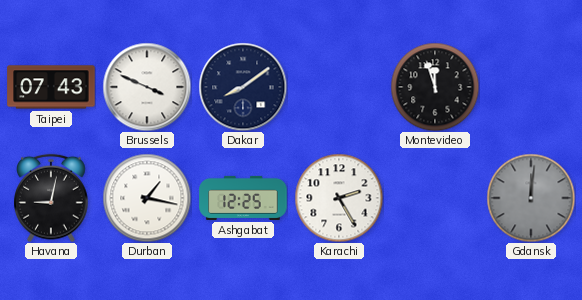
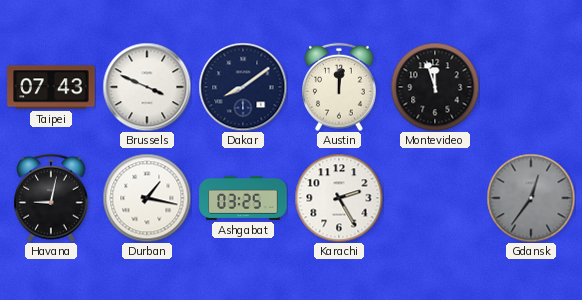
Austin: none -> 12:01
Ashgabat: 12:25 -> 03:25
Gdansk: 12:01 -> 12:36
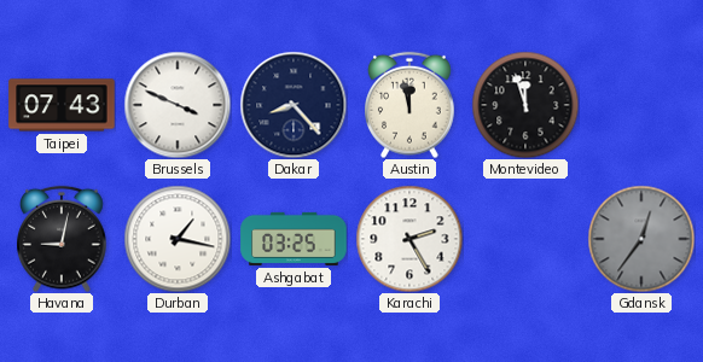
Dakar: 8:09 -> 8:23
Austin: 12:01 -> 11:58
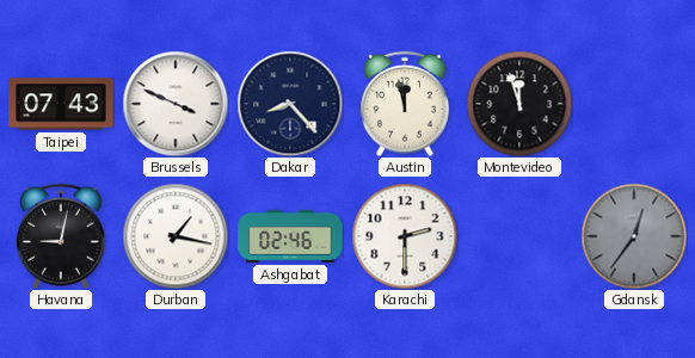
Ashgabat: 03:25 -> 02:46
Karachi: 2:25 -> 2:30
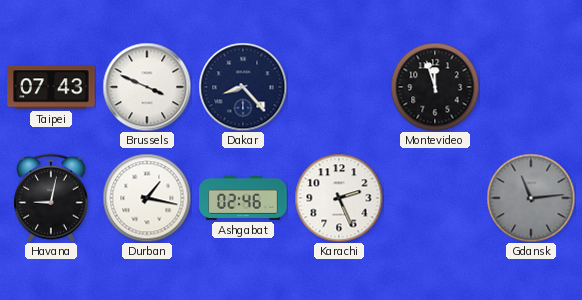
Austin: 11:58 -> none
Karachi: 2:30 -> 2:26
Gdansk: 12:36 -> 11:14
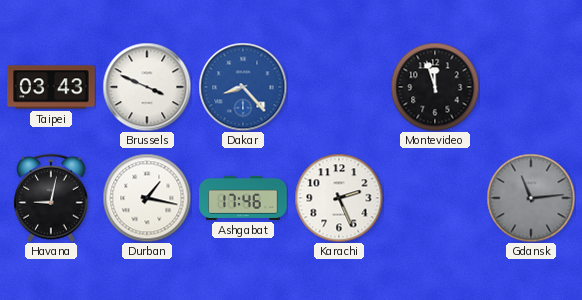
Taipei: 07:43 -> 03:43
Dakar dial: navy -> blue
Ashgabat: 02:46 -> 17:46
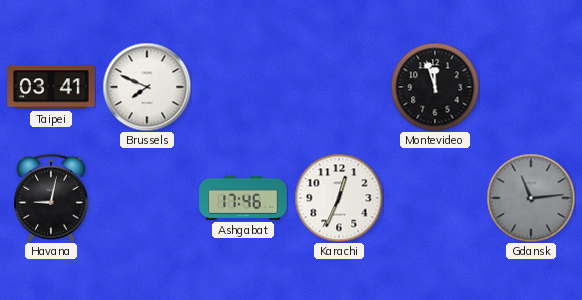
Taipei: 03:43 -> 03:41
Brussels: 3:49 -> 7:49
Dakar: 8:23 -> none
Durban: 1:17 -> none
Karachi: 2:26 -> 12:34
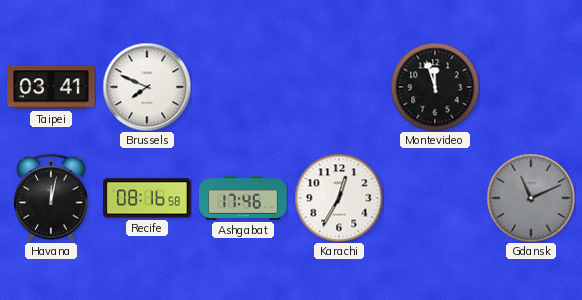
Havana: 9:02 -> 12:02
Recife: none -> 08:16
Karachi: 12:34 -> 12:35
Gdansk: 11:14 -> 11:11
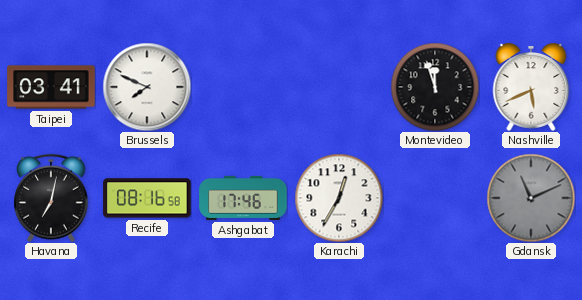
Nashville: none -> 5:41
Havana: 12:02 -> 7:02
